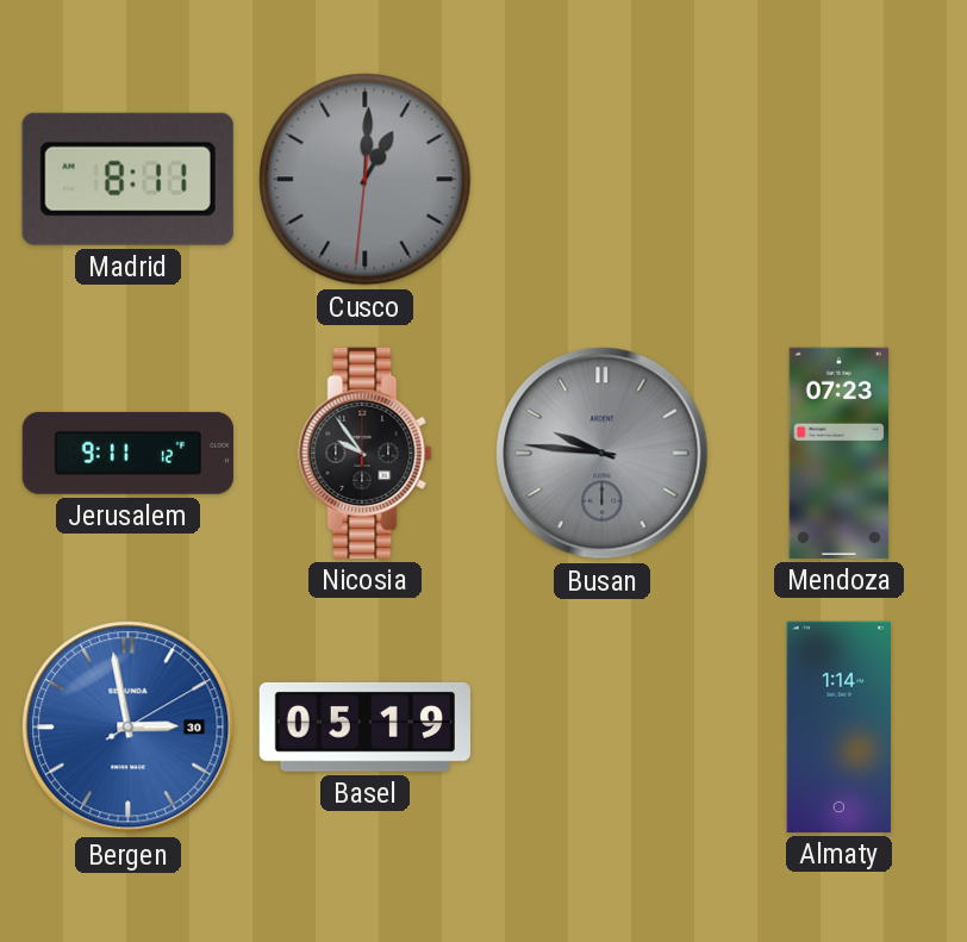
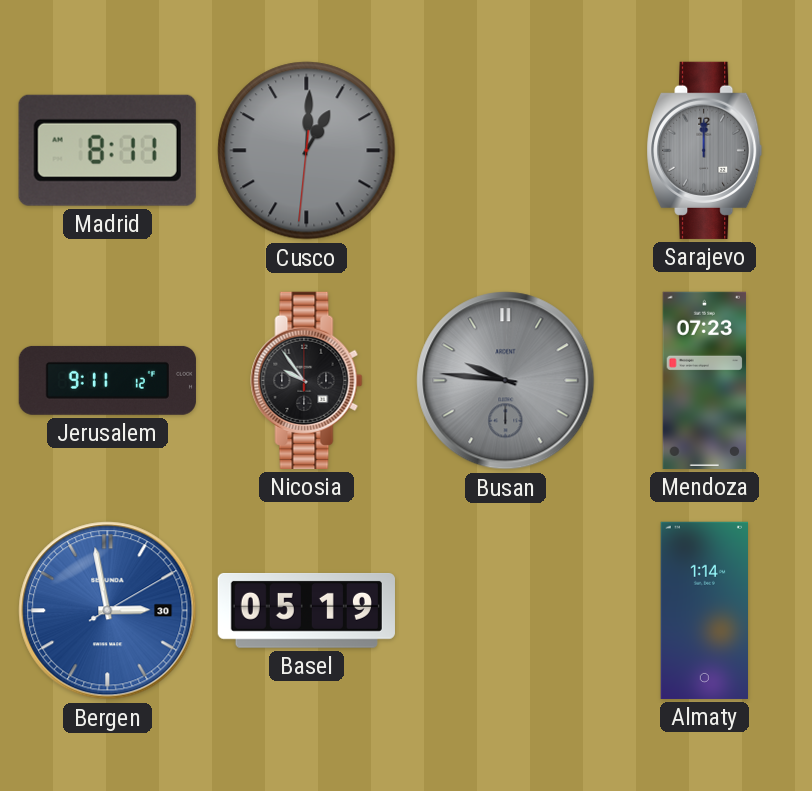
Sarajevo: none -> 12:00
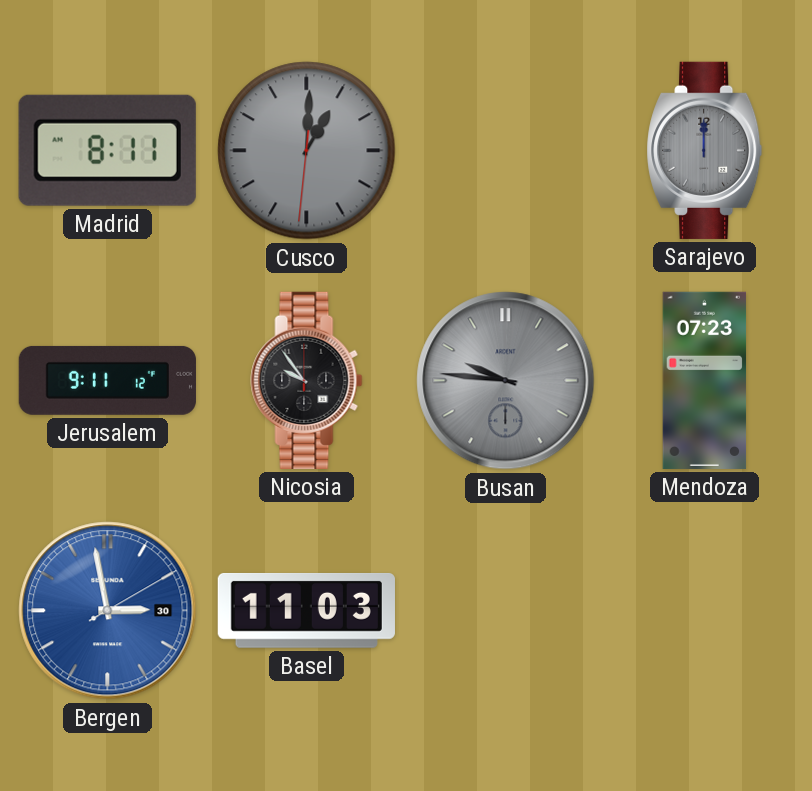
Basel: 05:19 -> 11:03
Almaty: 1:14 -> none
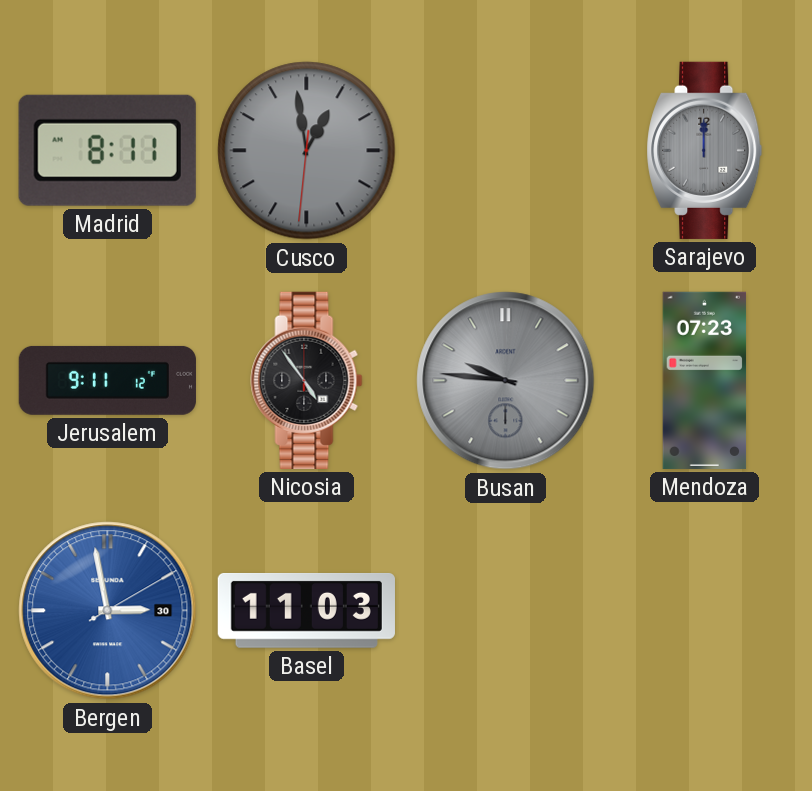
Cusco: 1:00 -> 12:58
Nicosia: 9:54 -> 4:54
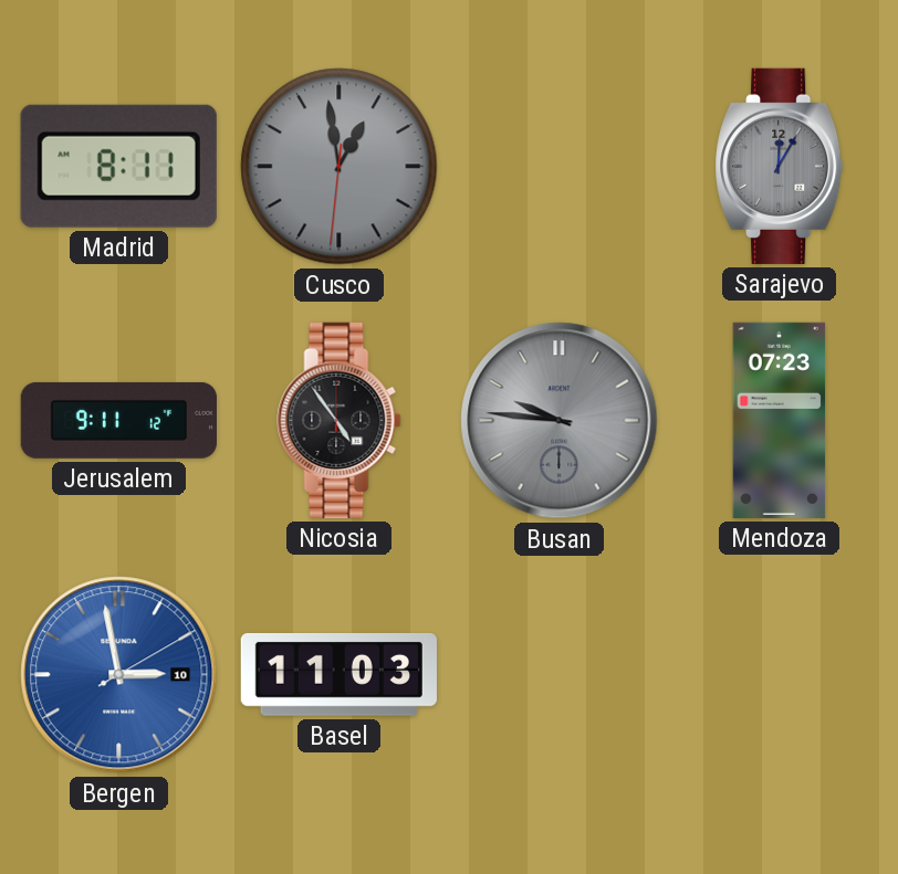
Sarajevo: 12:00 -> 12:05
Bergen date: 30 -> 10
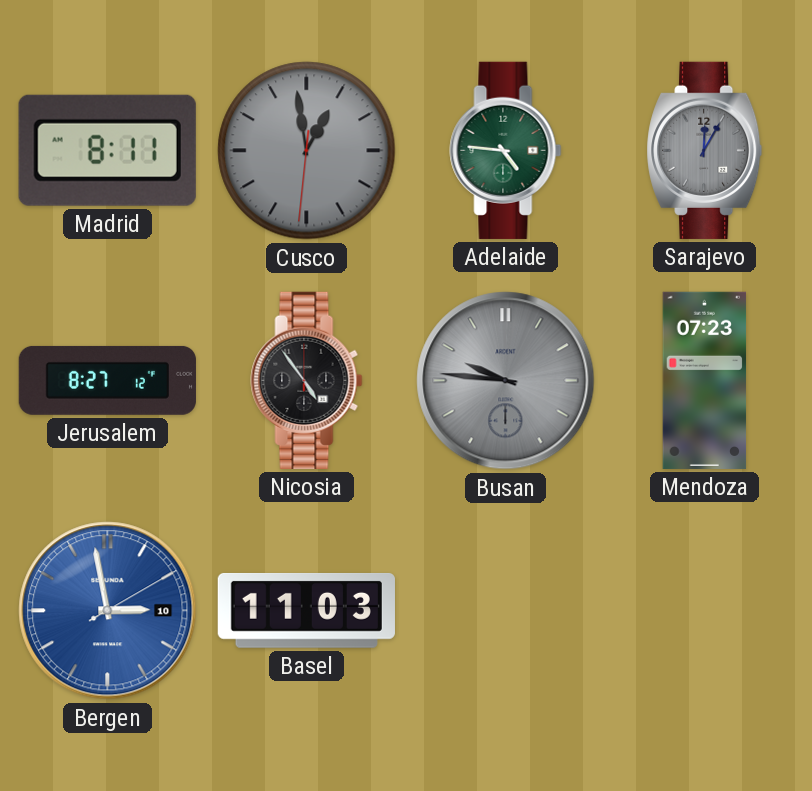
Adelaide: none -> 4:46
Jerusalem: 9:11 -> 8:27
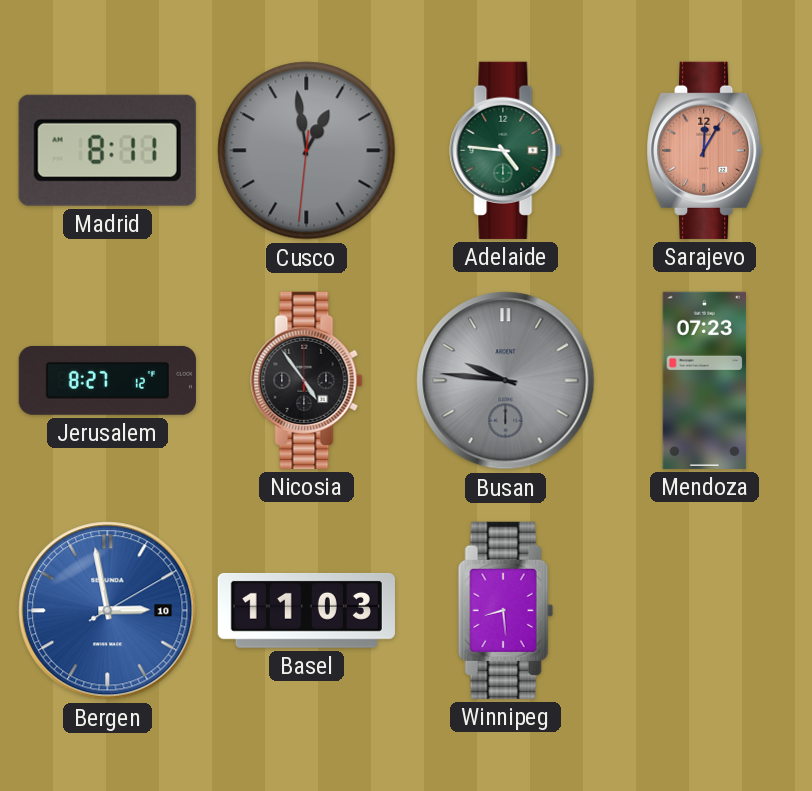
Sarajevo dial: grey -> salmon
Winnipeg: none -> 8:29
